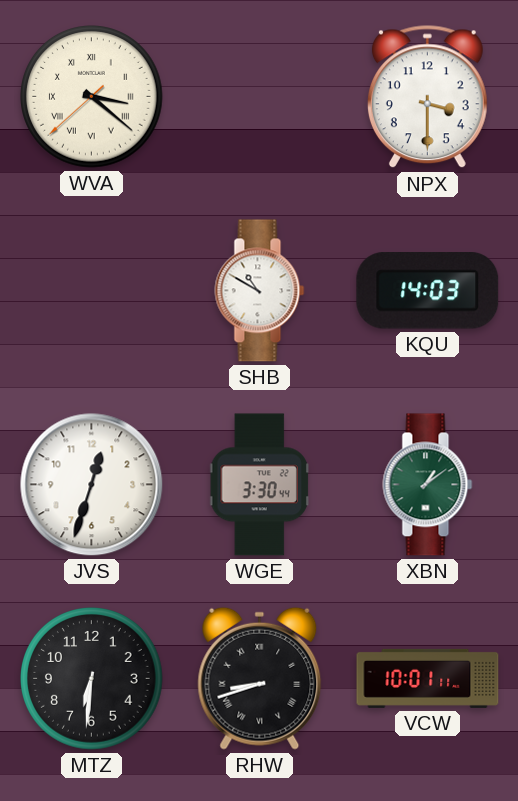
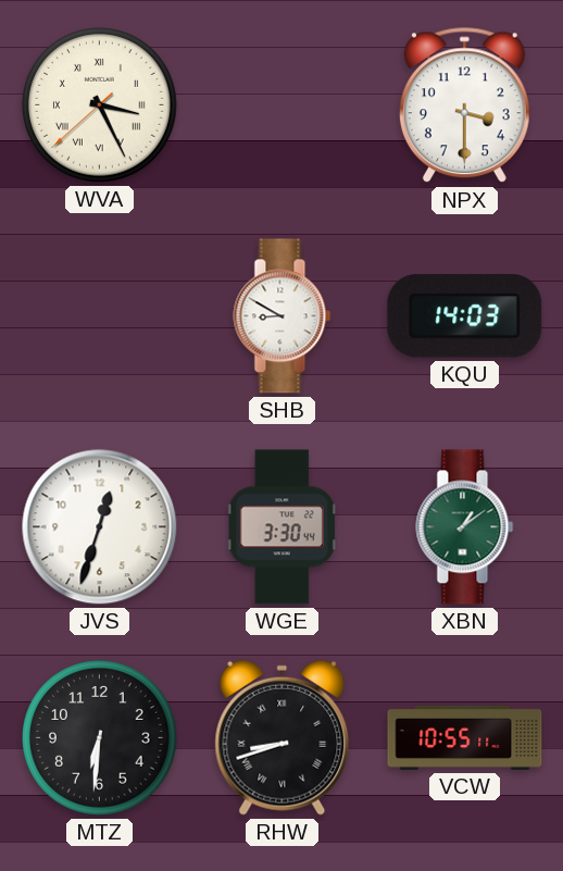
WVA: 3:21 -> 3:25
SHB: 10:50 -> 8:50
VCW: 10:01 -> 10:55
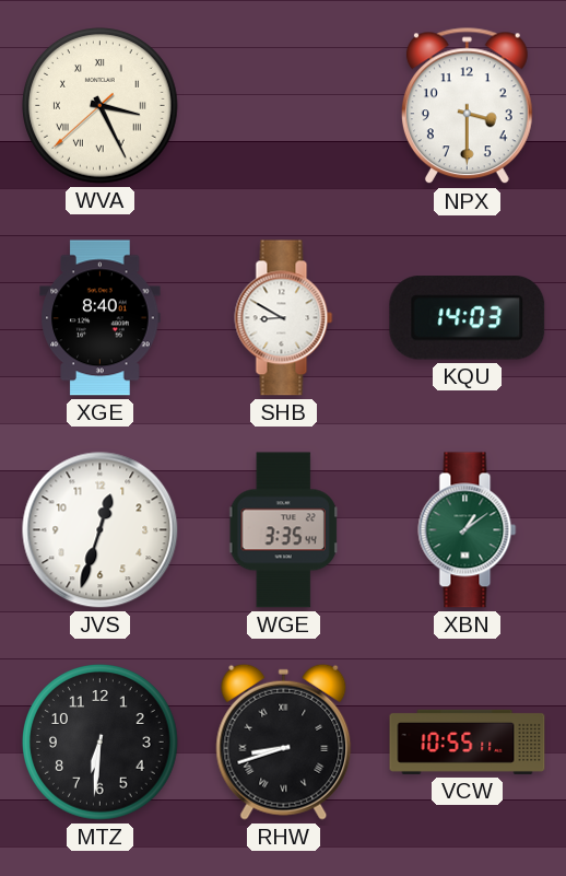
XGE: none -> 8:40
WGE: 3:30 -> 3:35
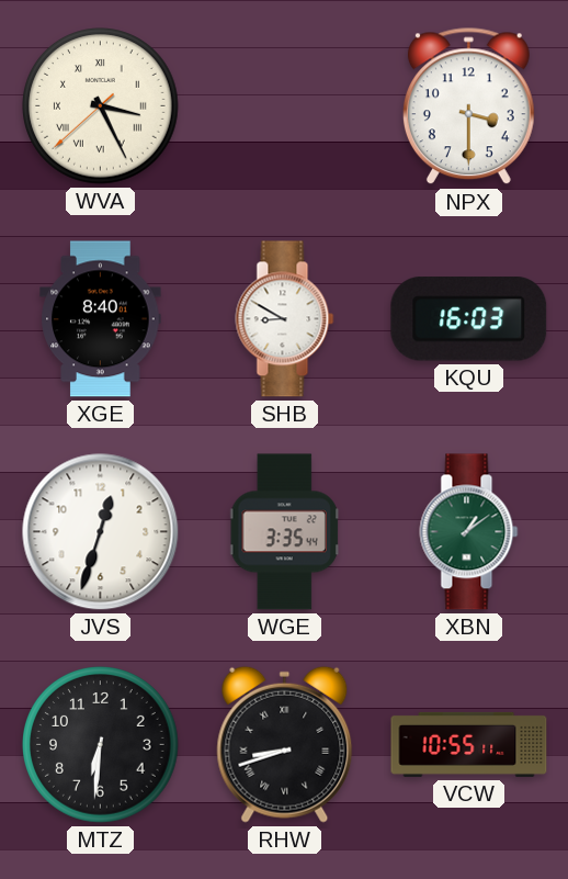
KQU: 14:03 -> 16:03
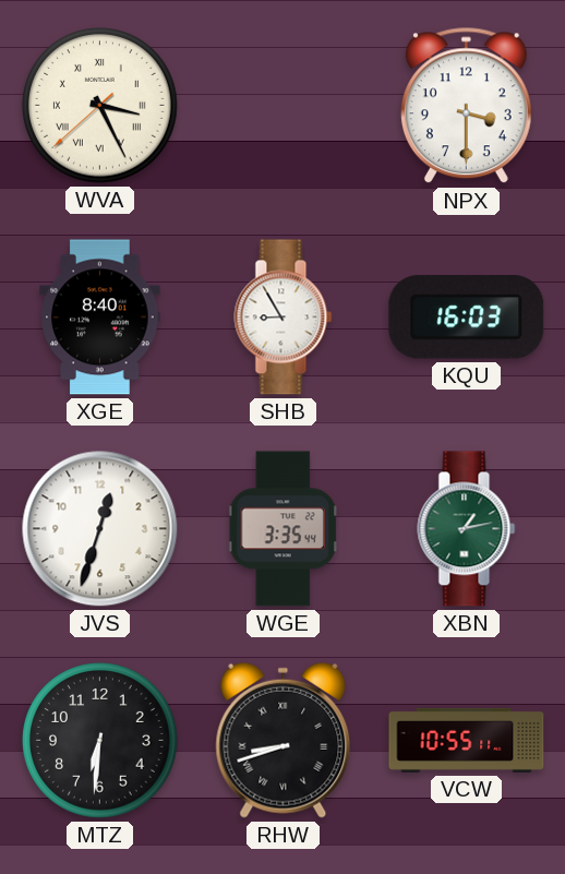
SHB: 8:50 -> 8:55
XBN: 1:09 -> 1:13
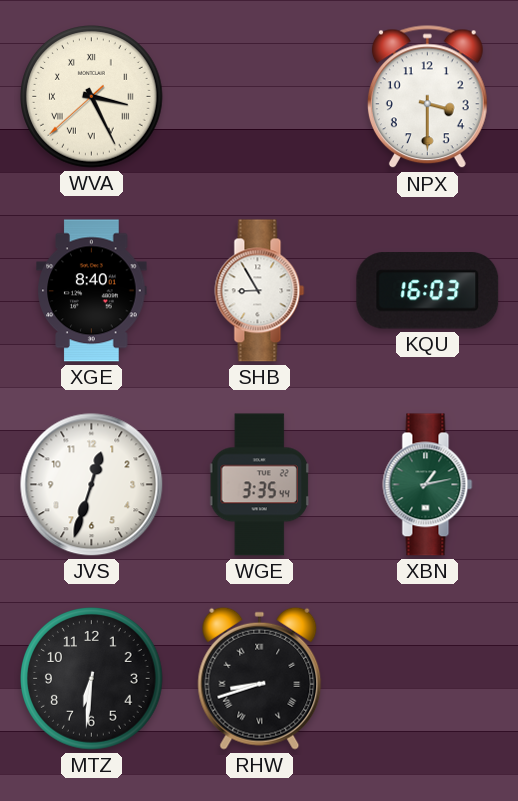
VCW: 10:55 -> none
